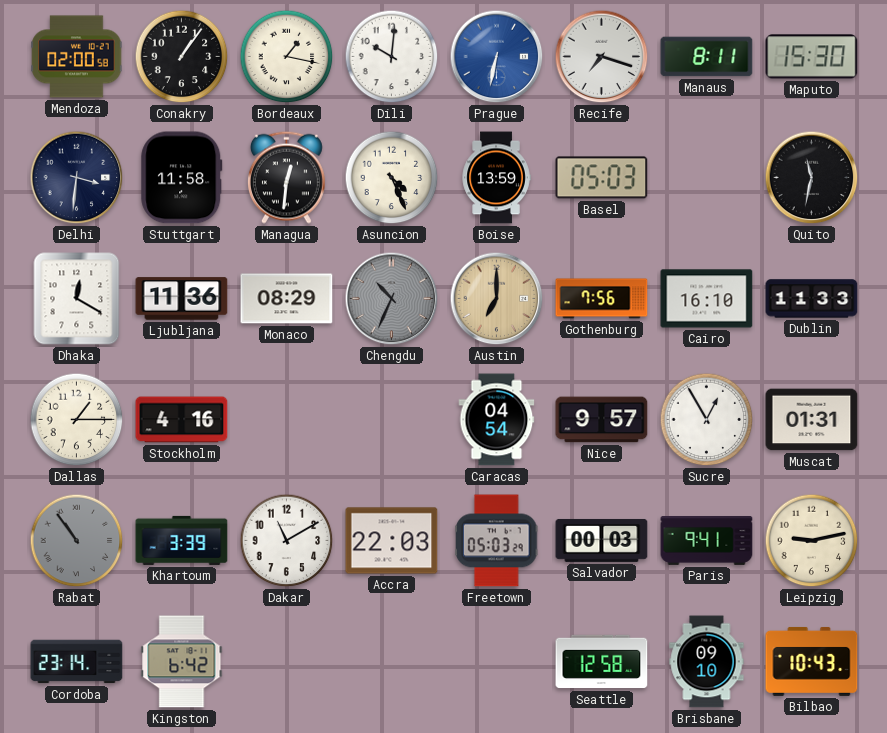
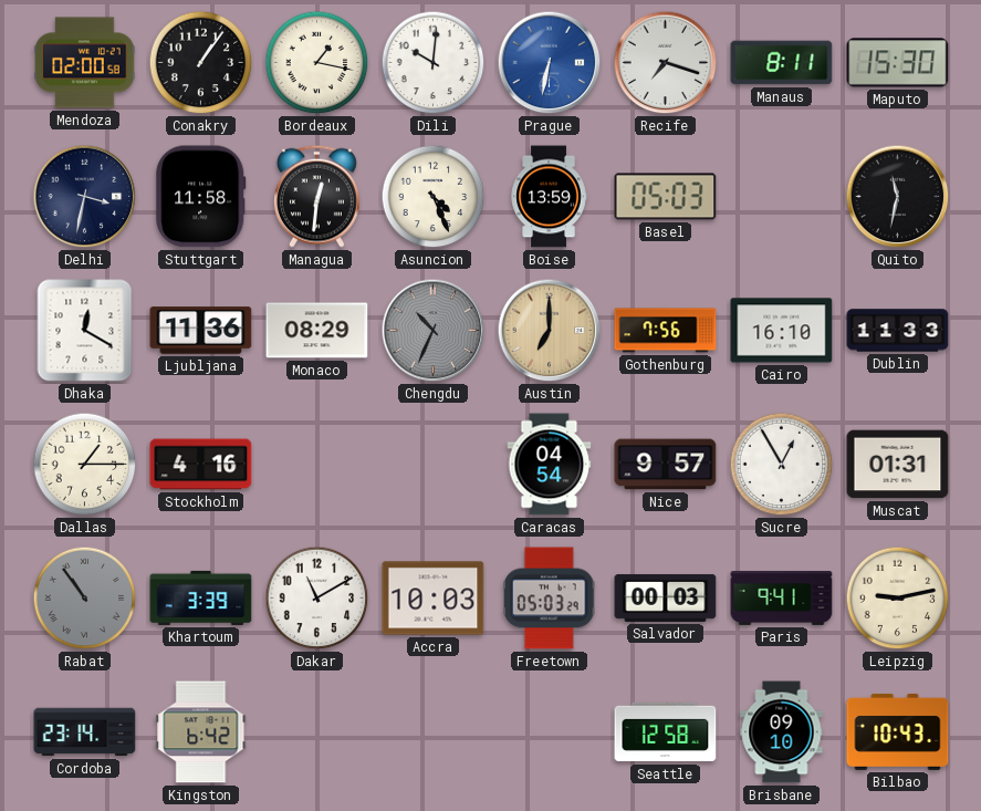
Delhi: 3:31 -> 3:32
Accra: 22:03 -> 10:03
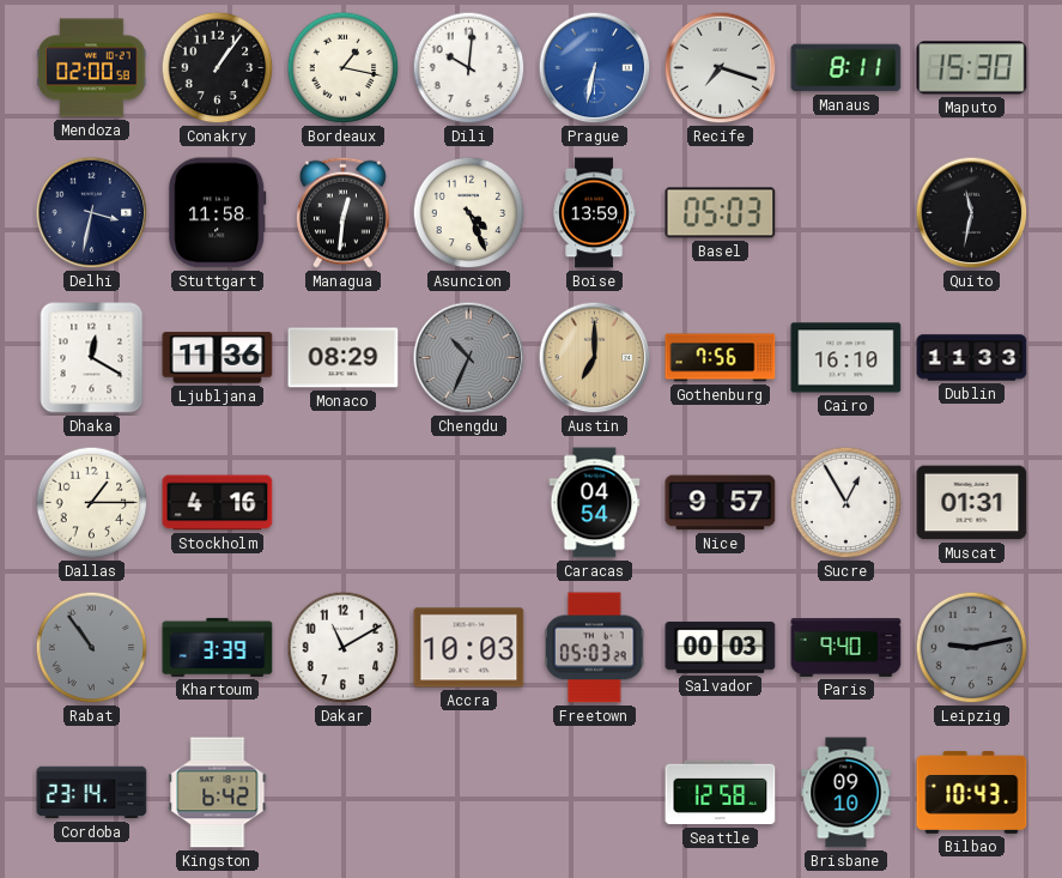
Paris: 9:41 -> 9:40
Leipzig dial: cream -> grey
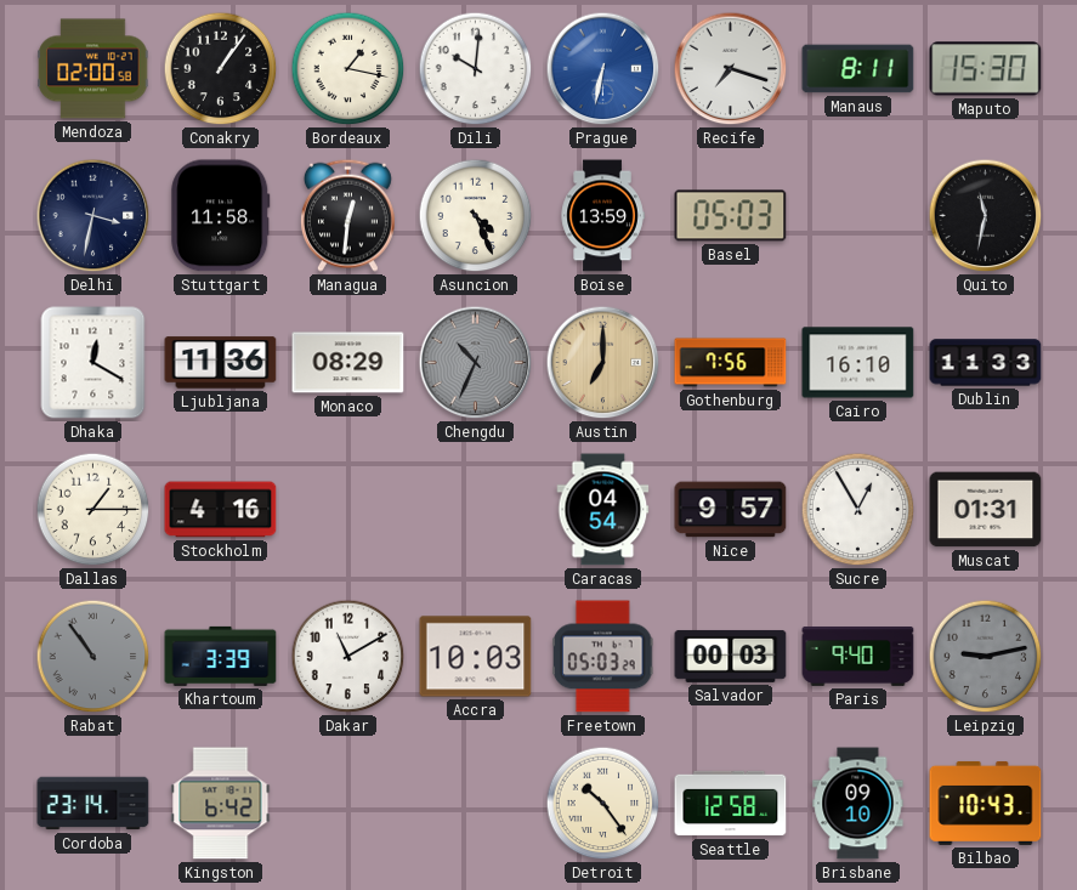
Detroit: none -> 10:24
